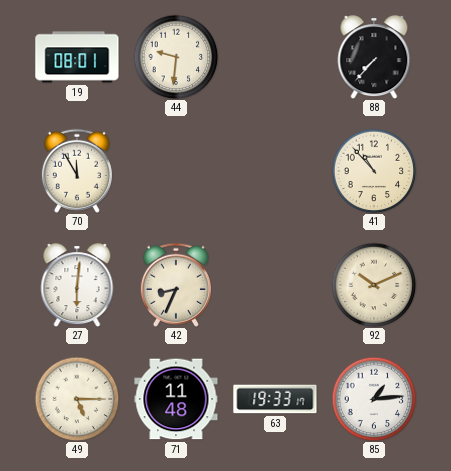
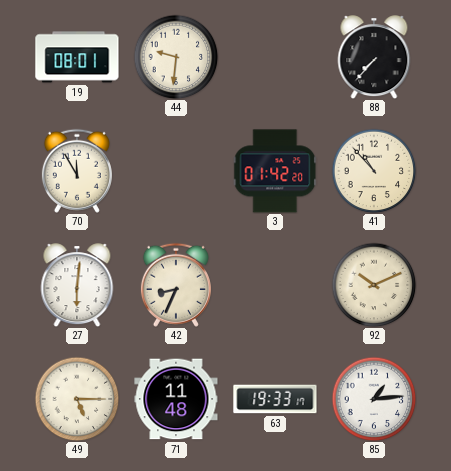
3: none -> 01:42
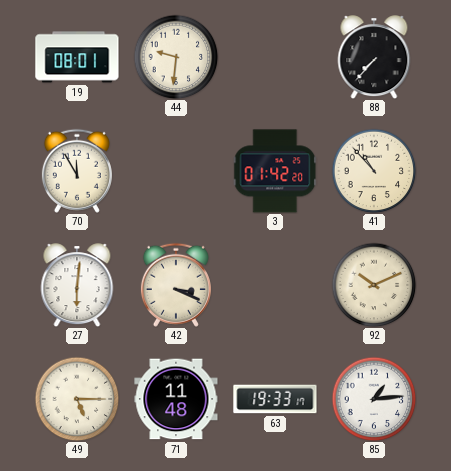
42: 8:34 -> 3:19
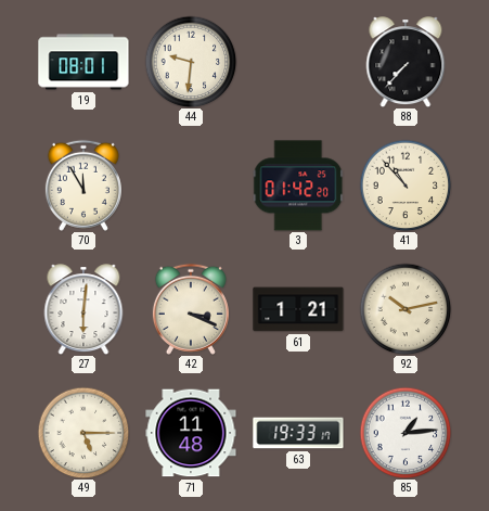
61: none -> 1:21
92: 10:11 -> 10:13
